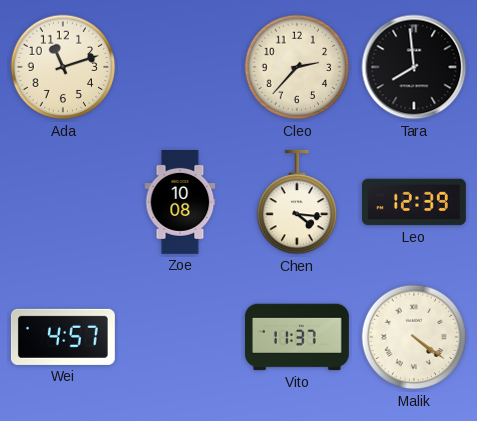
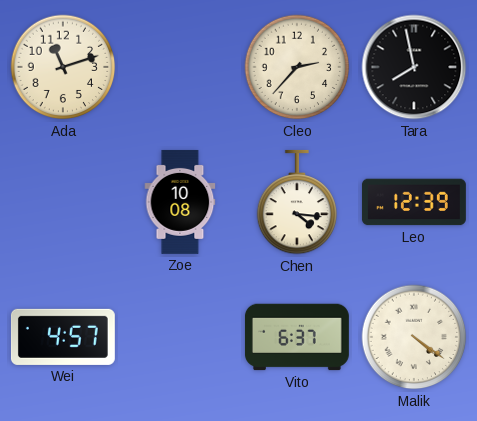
Tara: 7:59 -> 7:58
Vito: 11:37 -> 6:37
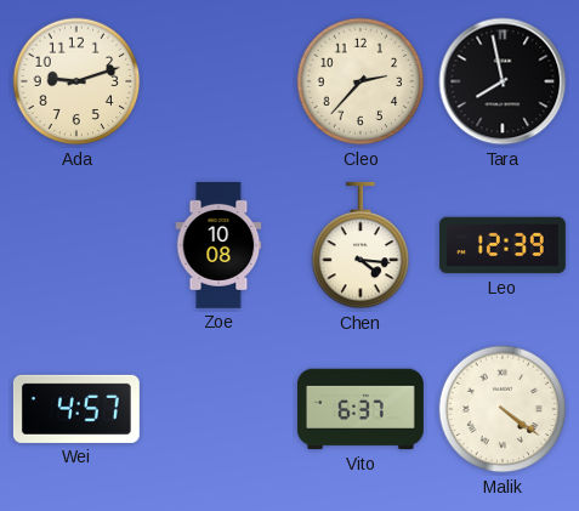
Ada: 11:12 -> 9:12
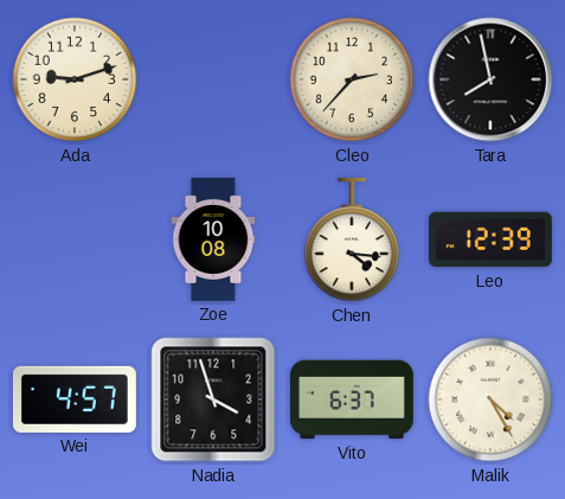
Nadia: none -> 3:57
Malik: 4:21 -> 4:25
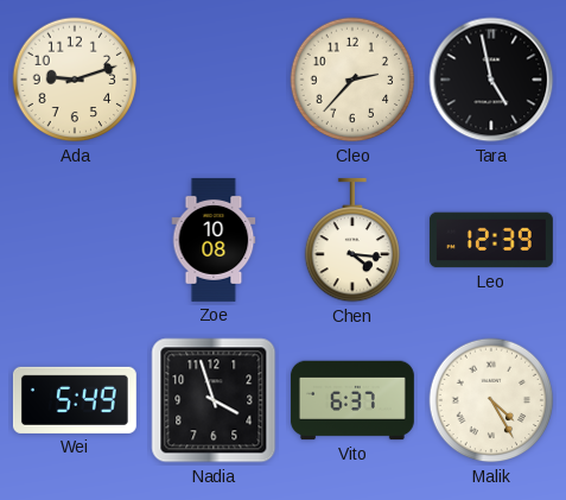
Tara: 7:58 -> 4:58
Wei: 4:57 -> 5:49
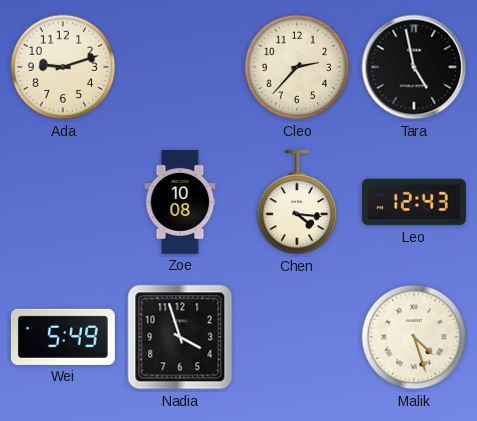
Leo: 12:39 -> 12:43
Vito: 6:37 -> none
Malik: 4:25 -> 4:27
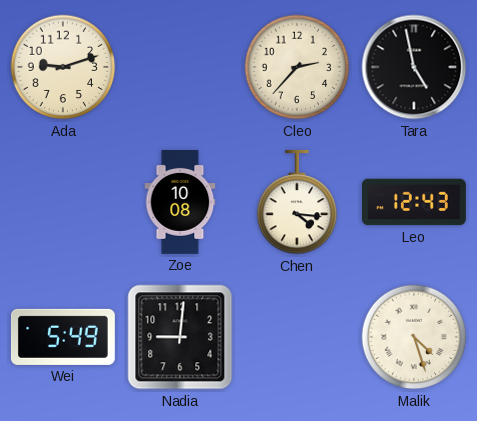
Nadia: 3:57 -> 9:01
